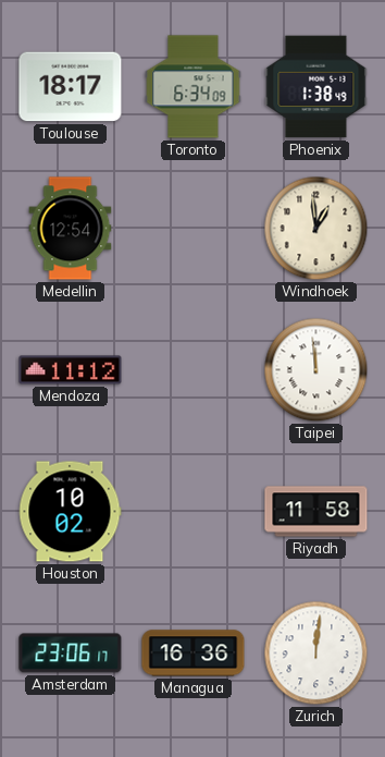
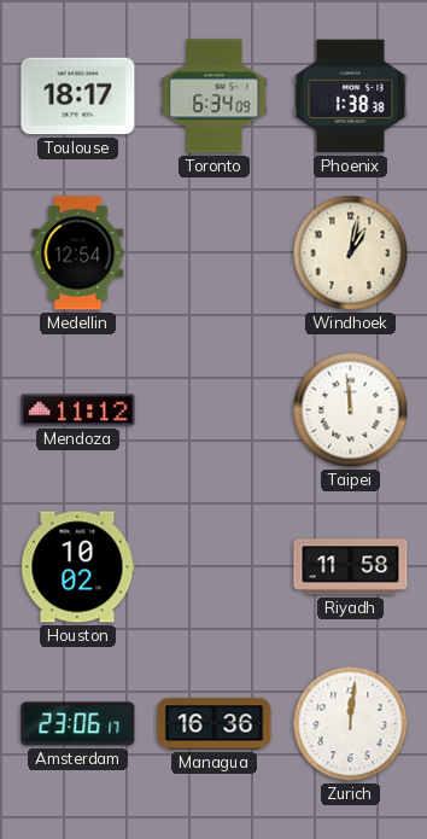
Phoenix: 1:38:49 -> 1:38:38
Windhoek: 12:59 -> 1:02
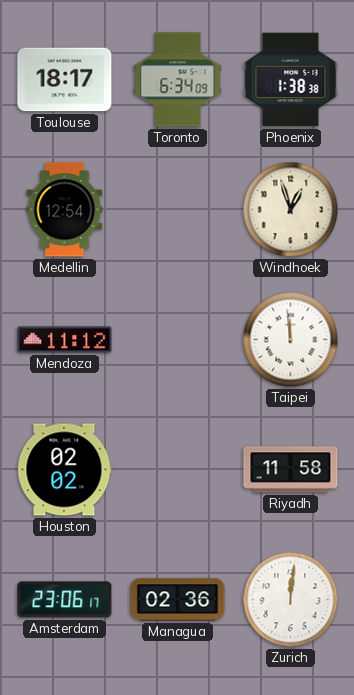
Windhoek: 1:02 -> 12:57
Houston: 10:02 -> 02:02
Managua: 16:36 -> 02:36
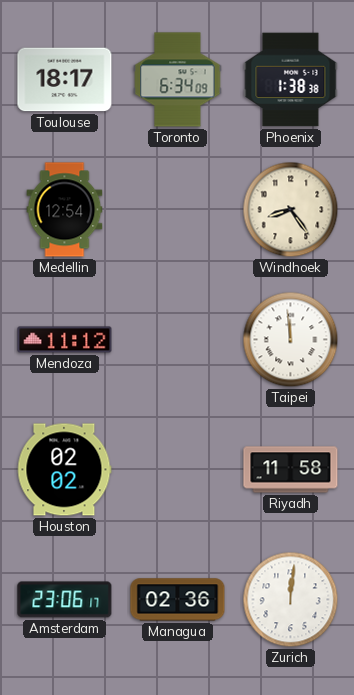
Windhoek: 12:57 -> 8:24
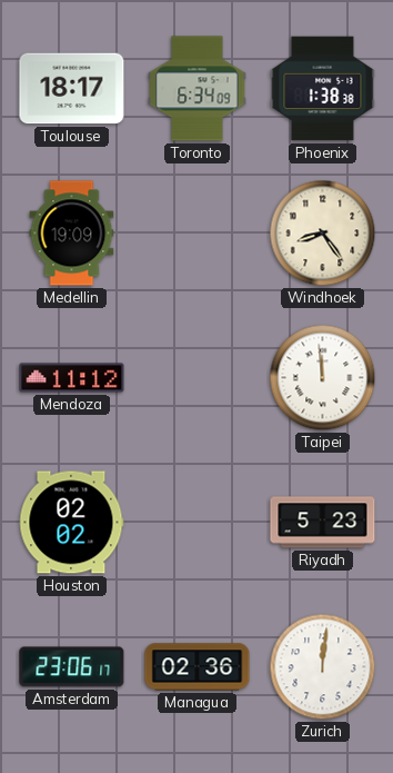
Medellin: 12:54 -> 19:09
Riyadh: 11:58 -> 5:23
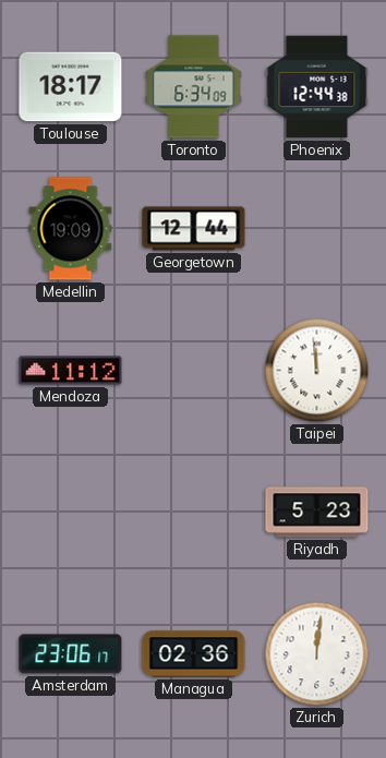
Phoenix: 1:38 -> 12:44
Georgetown: none -> 12:44
Windhoek: 8:24 -> none
Houston: 02:02 -> none
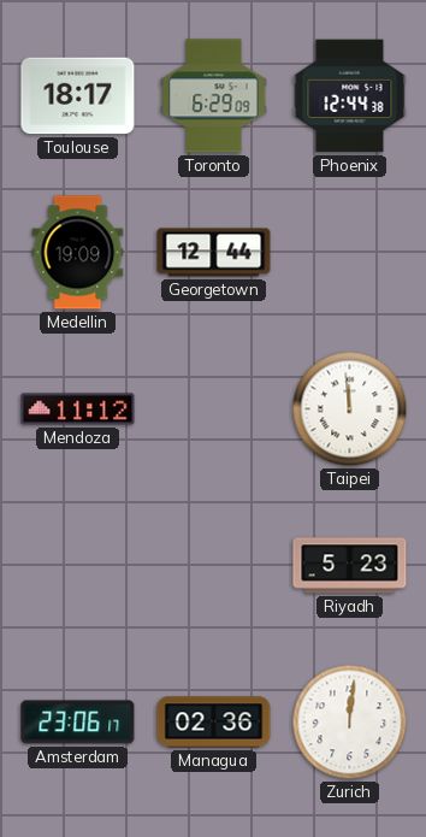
Toronto: 6:34 -> 6:29
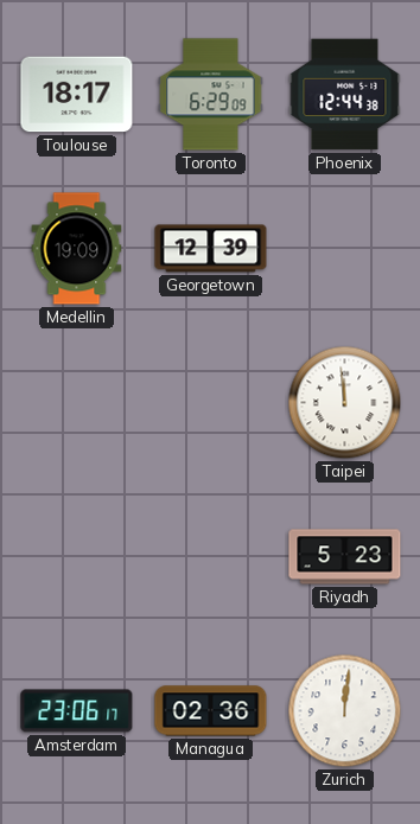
Georgetown: 12:44 -> 12:39
Mendoza: 11:12 -> none
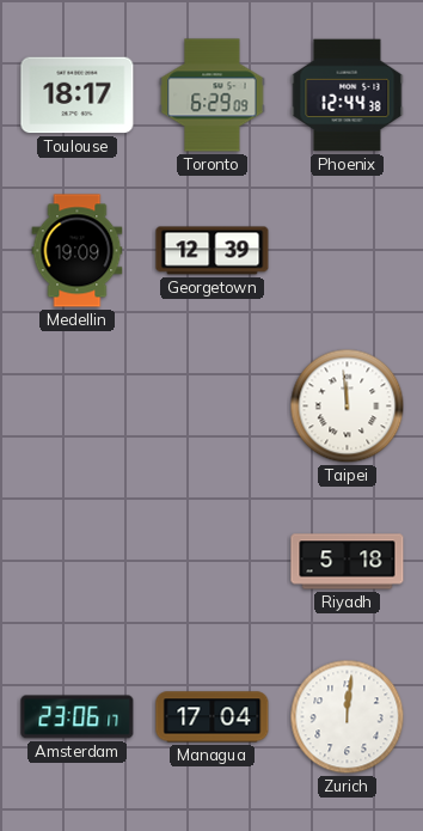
Riyadh: 5:23 -> 5:18
Managua: 02:36 -> 17:04
